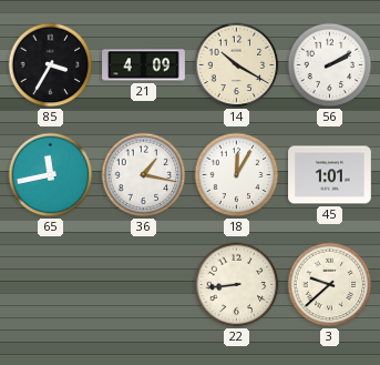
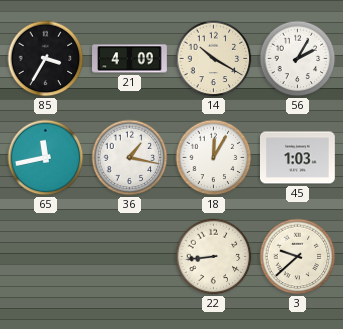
56: 2:10 -> 2:05
45: 1:01 -> 1:03
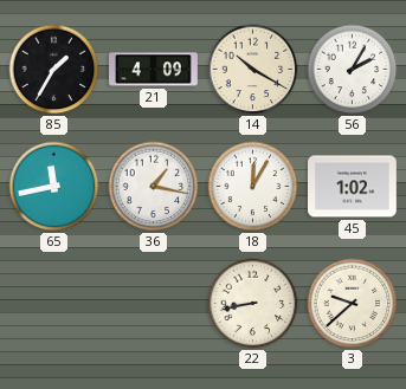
85: 3:35 -> 1:35
45: 1:03 -> 1:02
22: 8:44 -> 8:43
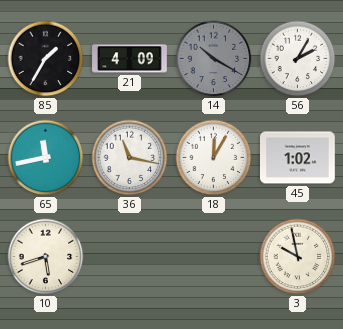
14 dial: cream -> grey
36: 1:17 -> 11:17
10: none -> 5:42
22: 8:43 -> none
3: 9:38 -> 9:58
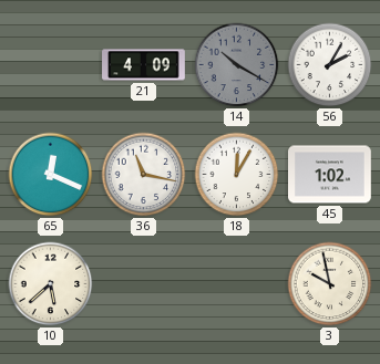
85: 1:35 -> none
65: 11:43 -> 12:19
10: 5:42 -> 5:38
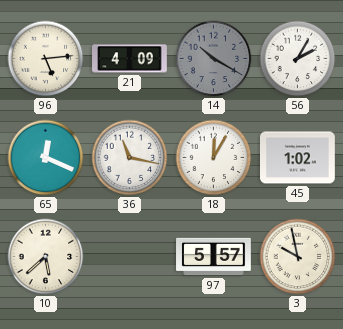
96: none -> 5:14
97: none -> 5:57
